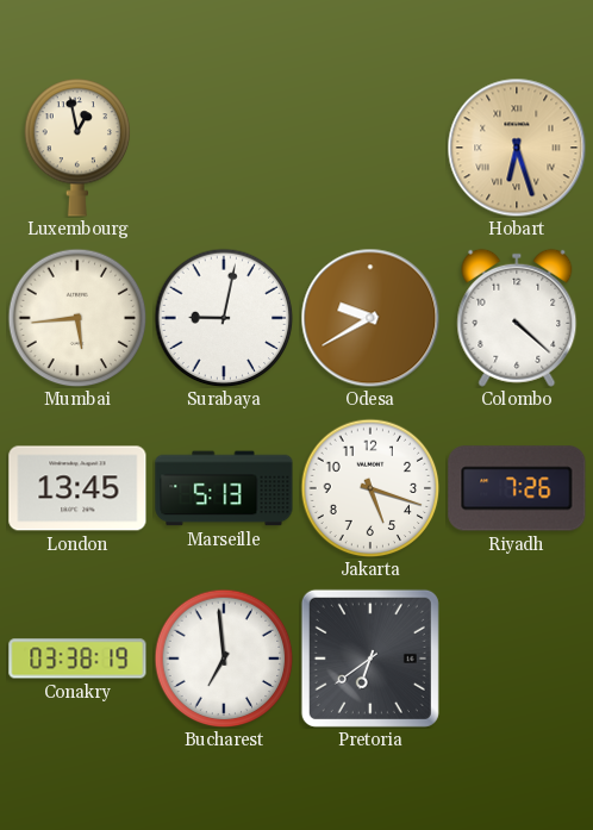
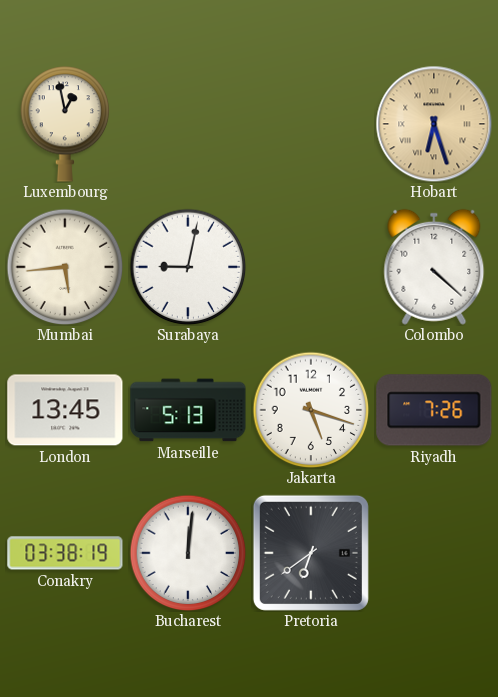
Odesa: 9:40 -> none
Bucharest: 6:59 -> 12:01
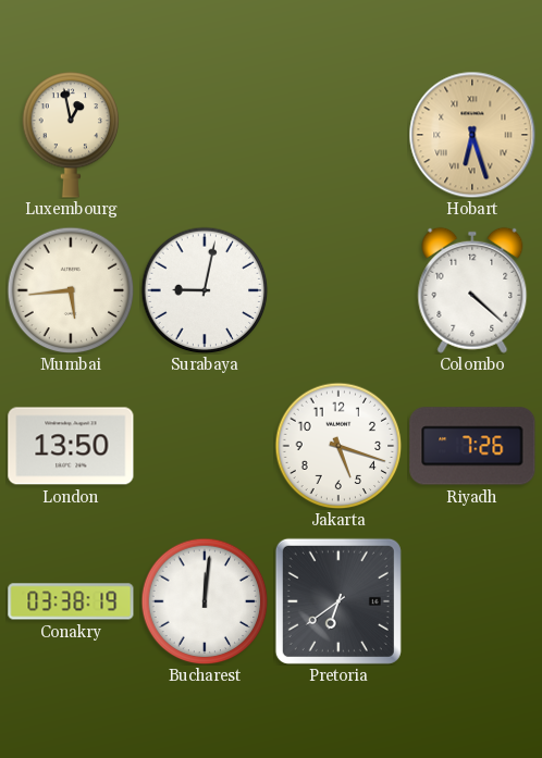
London: 13:45 -> 13:50
Marseille: 5:13 -> none
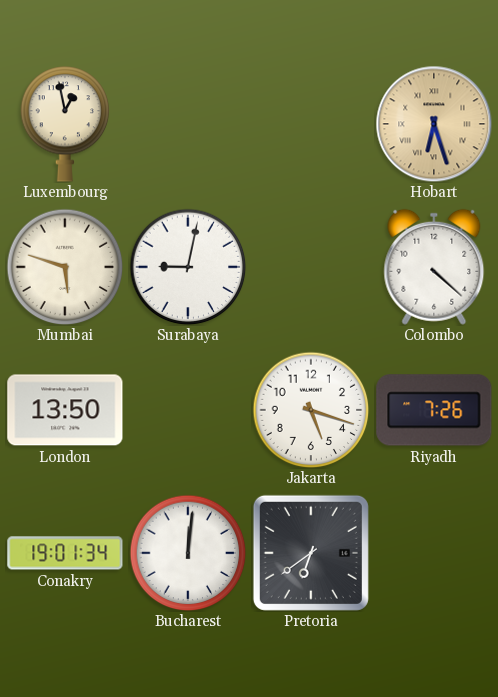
Mumbai: 5:44 -> 5:48
Conakry: 03:38 -> 19:01
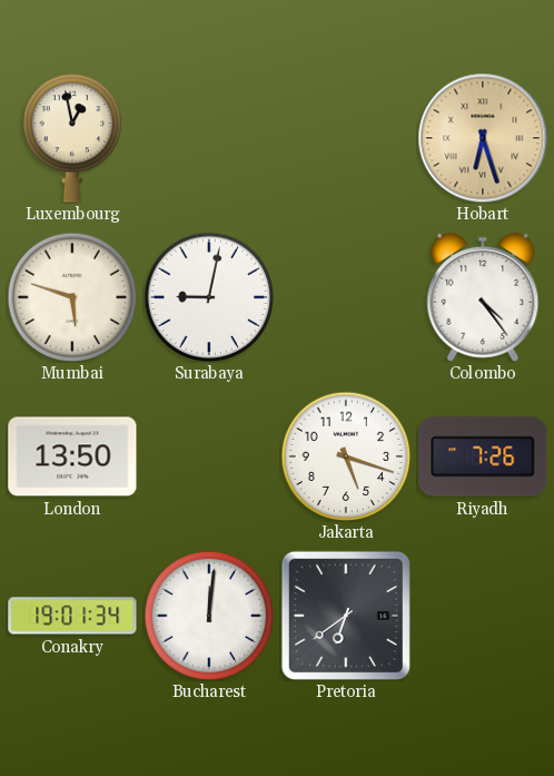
Colombo: 4:22 -> 4:24
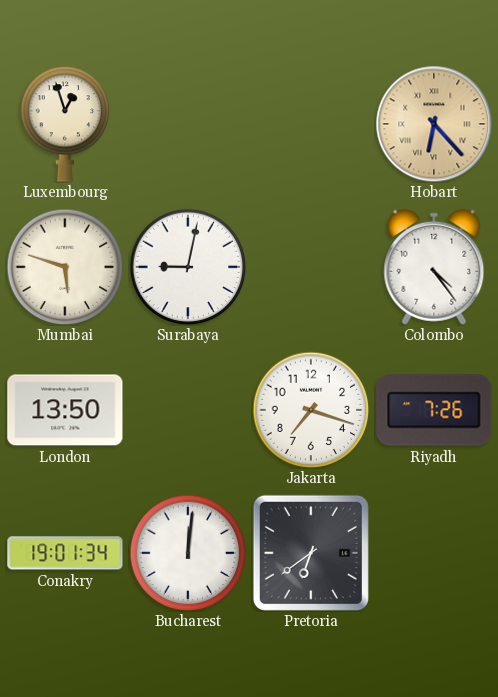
Luxembourg: 12:58 -> 12:57
Hobart: 6:27 -> 6:23
Jakarta: 5:18 -> 7:18
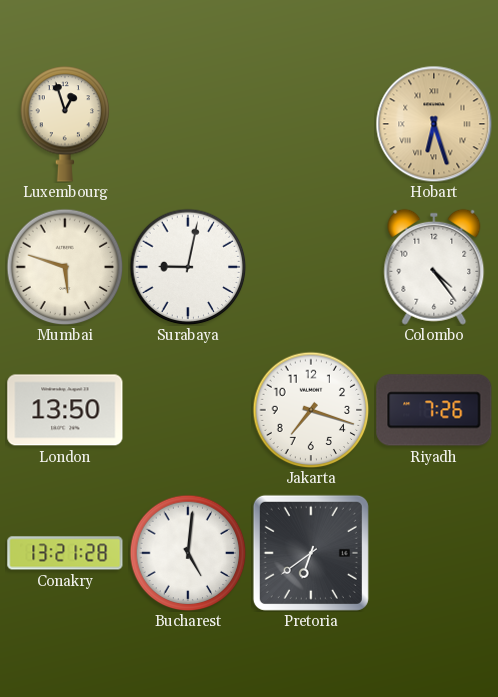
Hobart: 6:23 -> 6:27
Conakry: 19:01 -> 13:21
Bucharest: 12:01 -> 5:01
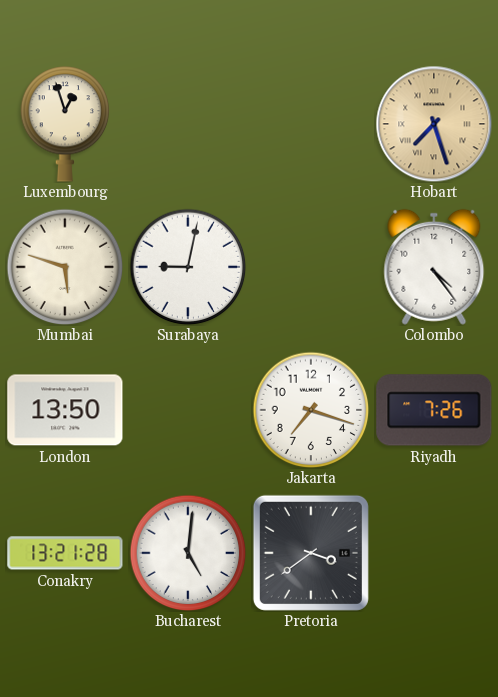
Hobart: 6:27 -> 7:27
Pretoria: 6:39 -> 3:39
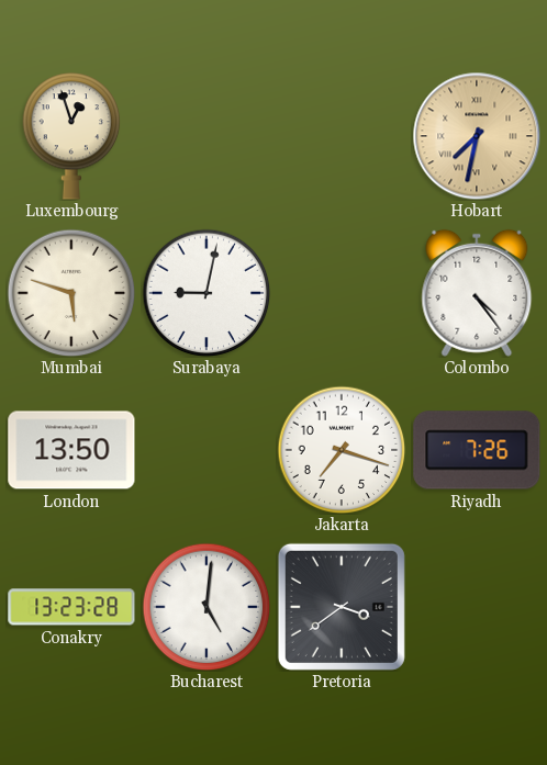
Hobart: 7:27 -> 7:32
Conakry: 13:21 -> 13:23
